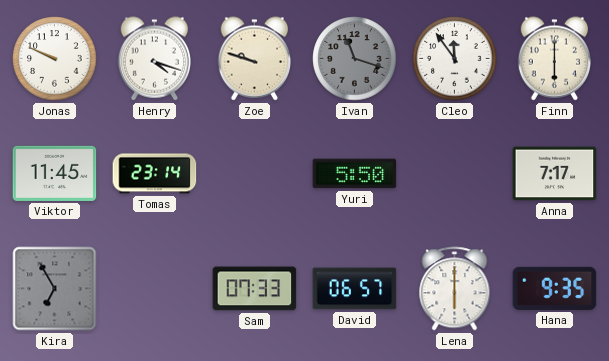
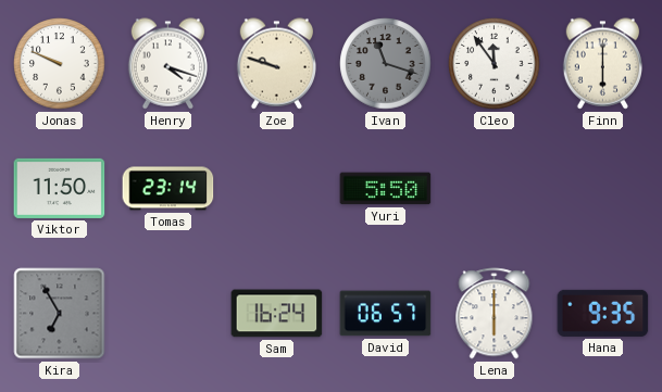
Viktor: 11:45 -> 11:50
Anna: 7:17 -> none
Sam: 07:33 -> 16:24
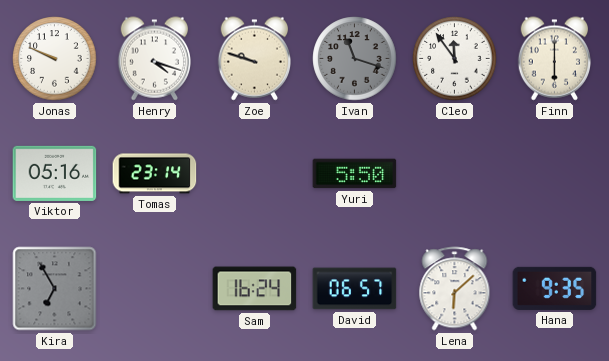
Viktor: 11:50 -> 05:16
Lena: 6:00 -> 6:08
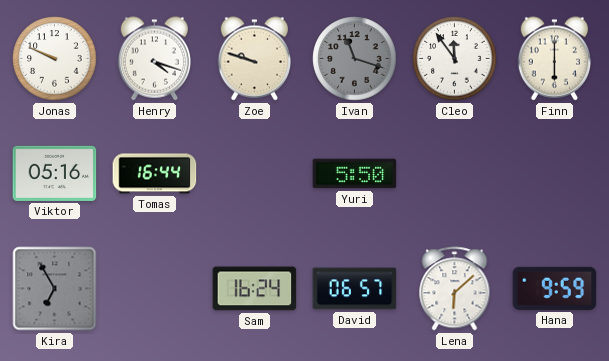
Tomas: 23:14 -> 16:44
Hana: 9:35 -> 9:59
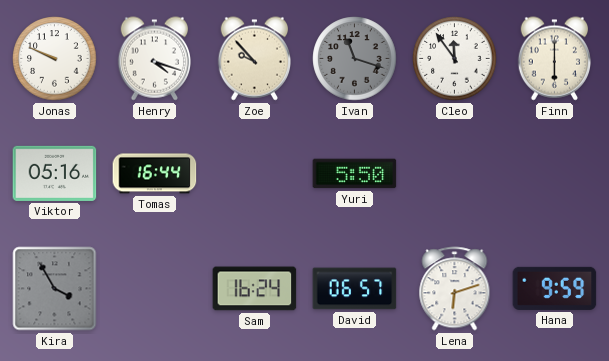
Zoe: 9:48 -> 9:53
Kira: 6:55 -> 3:55
Lena: 6:08 -> 6:12
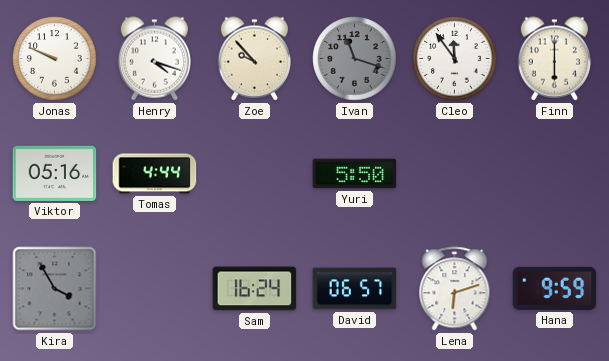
Tomas: 16:44 -> 4:44
